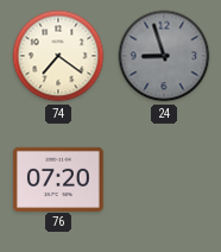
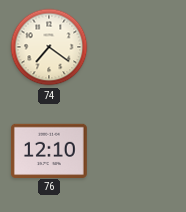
24: 8:57 -> none
76: 07:20 -> 12:10
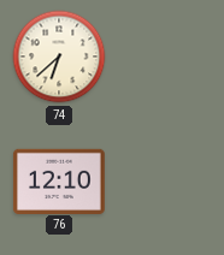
74: 7:21 -> 6:38
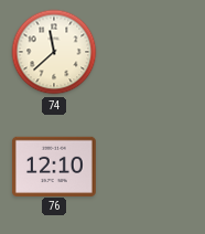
74: 6:38 -> 11:38
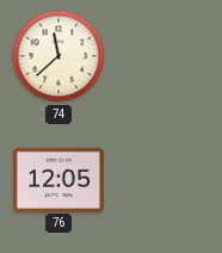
76: 12:10 -> 12:05
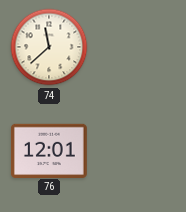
76: 12:05 -> 12:01
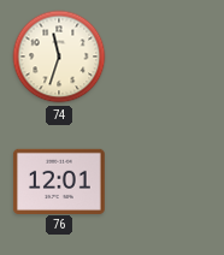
74: 11:38 -> 11:33
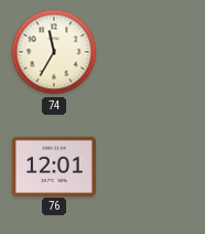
74: 11:33 -> 11:35
